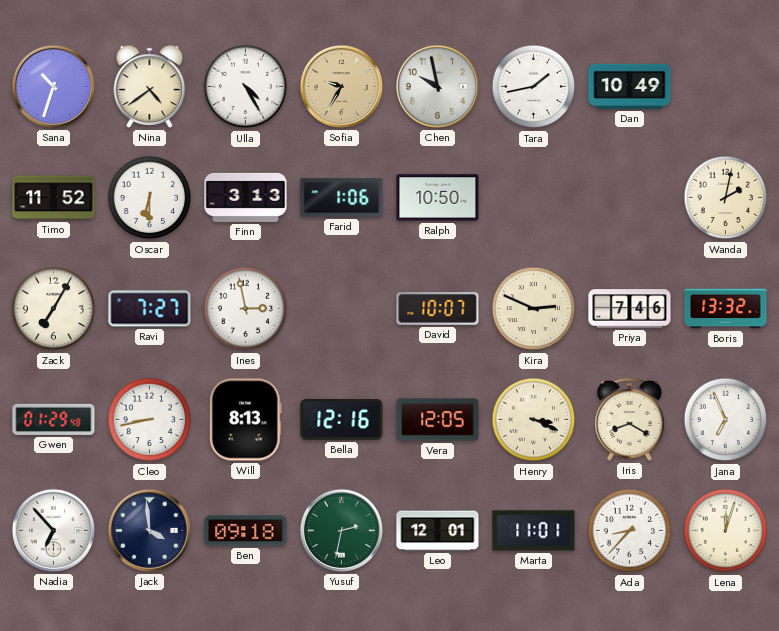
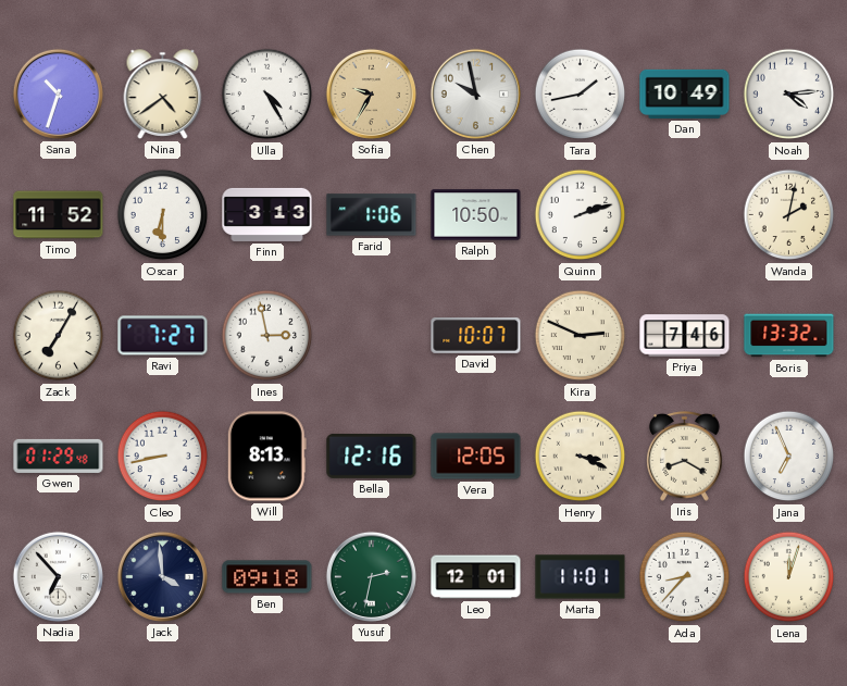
Noah: none -> 4:14
Quinn: none -> 2:12
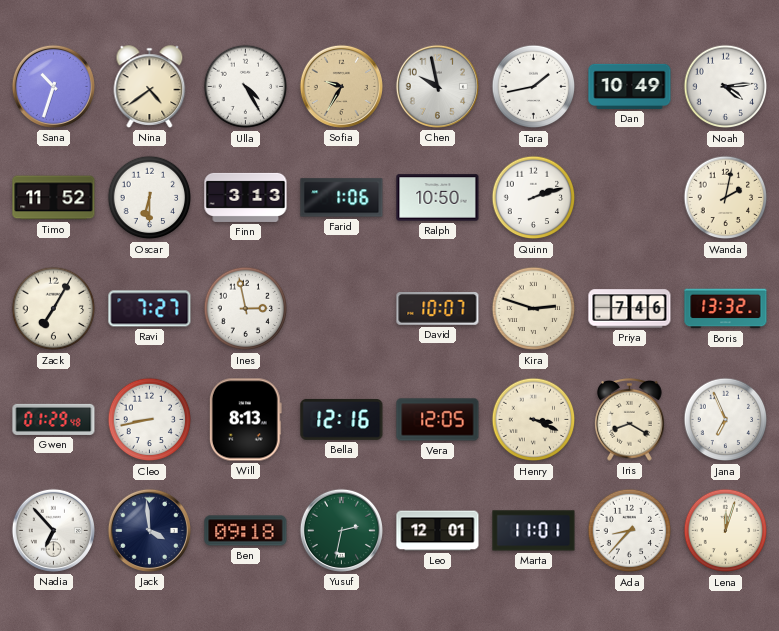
Kira: 2:49 -> 2:48
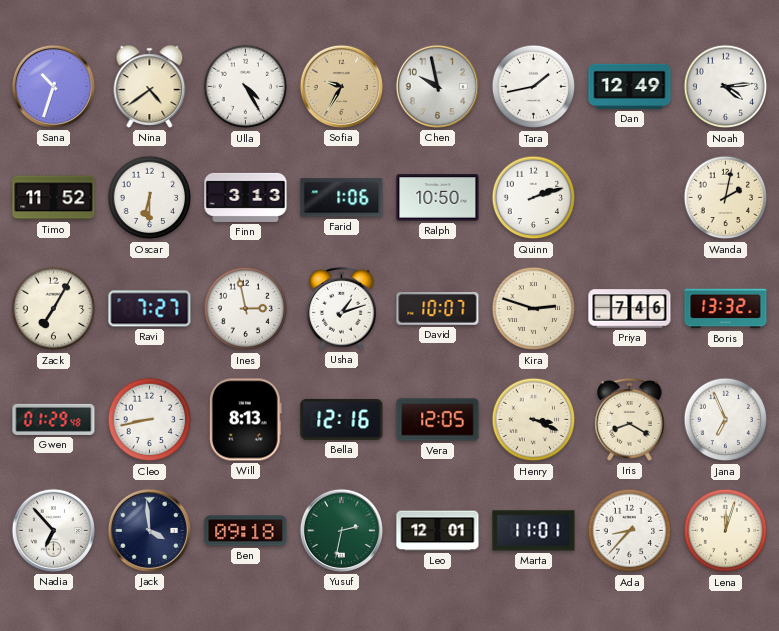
Dan: 10:49 -> 12:49
Usha: none -> 1:12
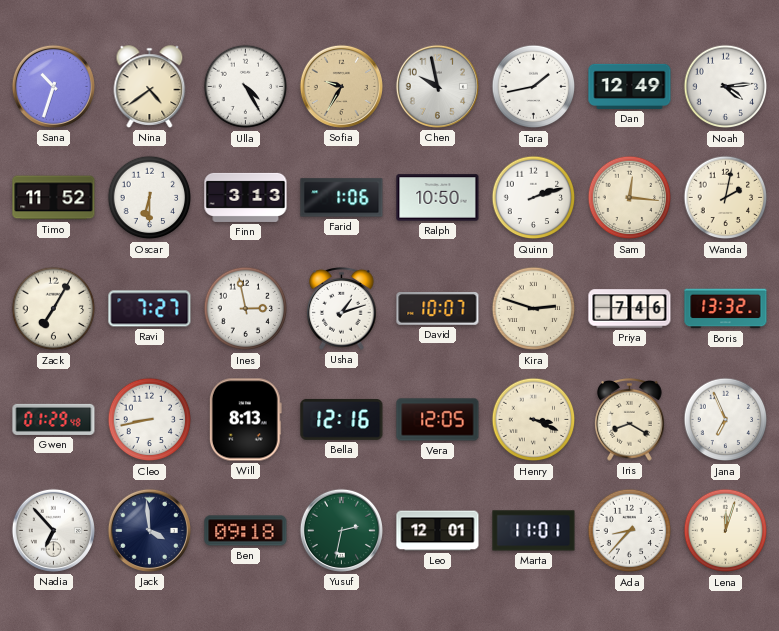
Sam: none -> 12:16
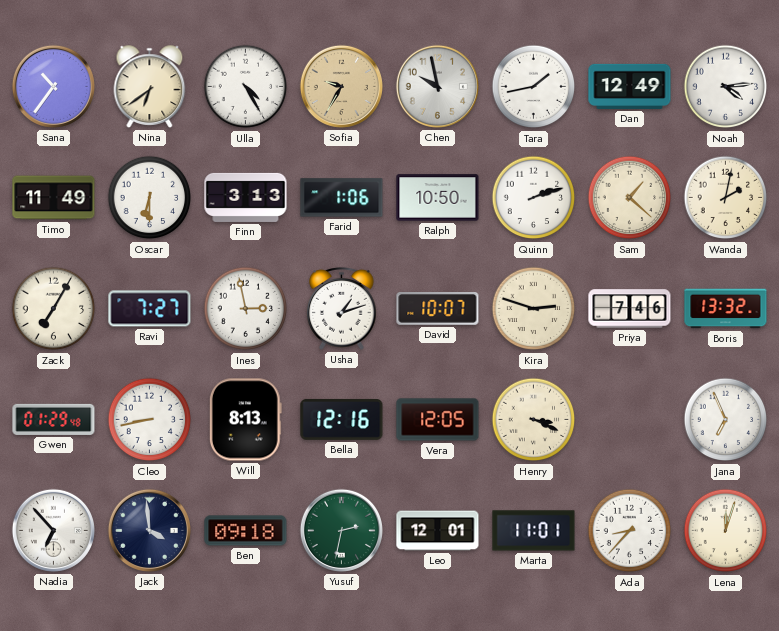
Sana: 10:33 -> 10:36
Nina: 4:39 -> 6:39
Timo: 11:52 -> 11:49
Sam: 12:16 -> 1:22
Iris: 8:20 -> none
